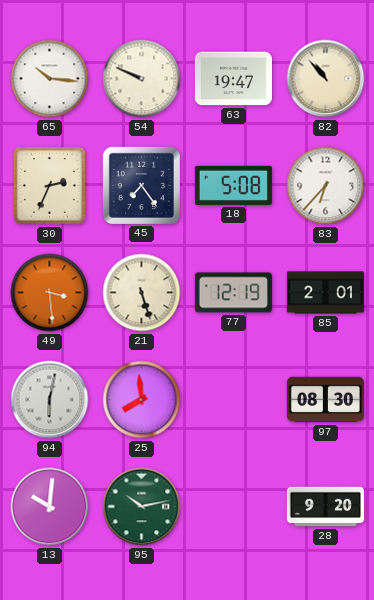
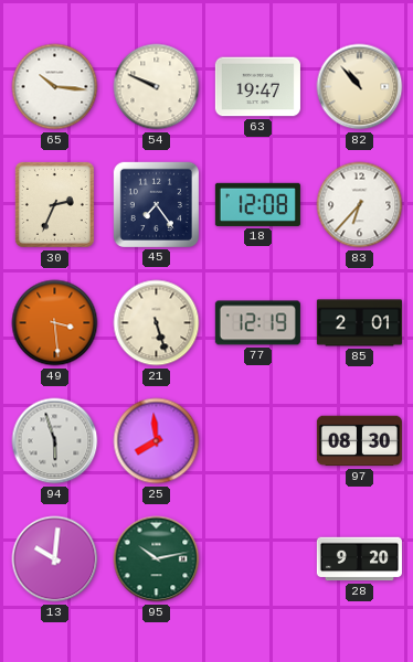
18: 5:08 -> 12:08
94: 6:02 -> 5:57
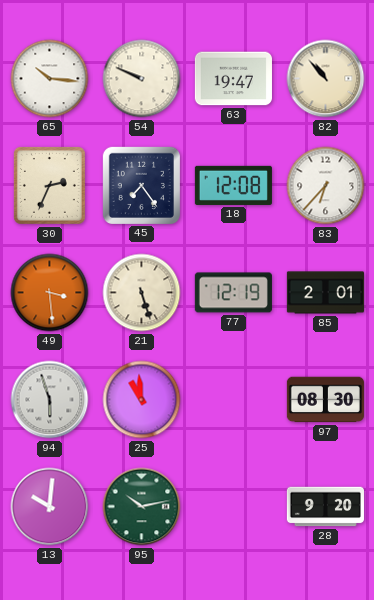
25: 7:59 -> 10:59
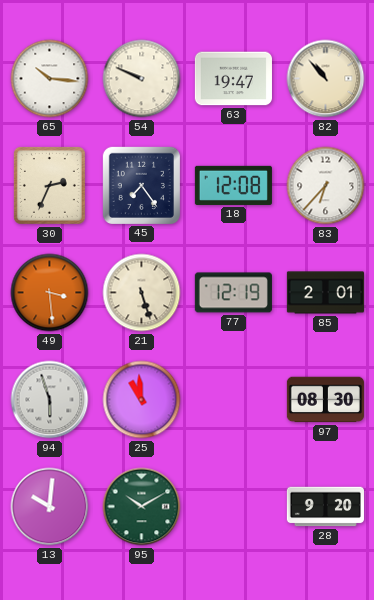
95: 10:13 -> 10:10
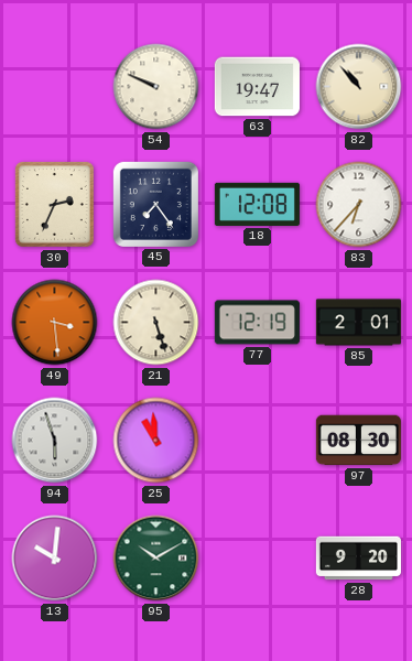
65: 10:16 -> none
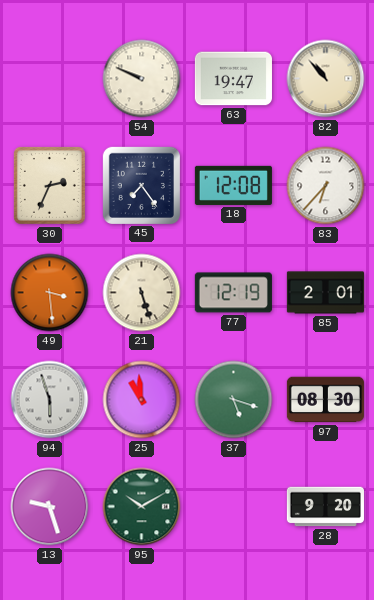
37: none -> 5:18
13: 10:01 -> 9:27
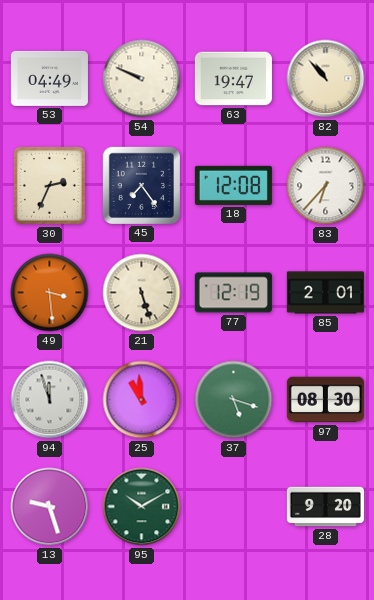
53: none -> 04:49
94: 5:57 -> 11:57
